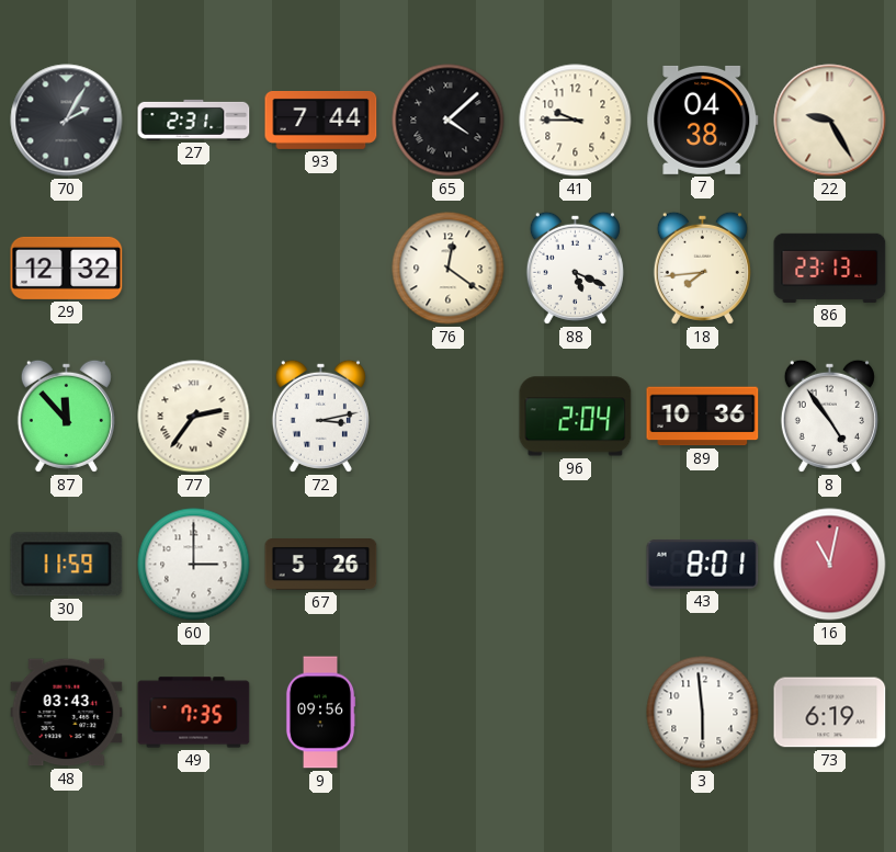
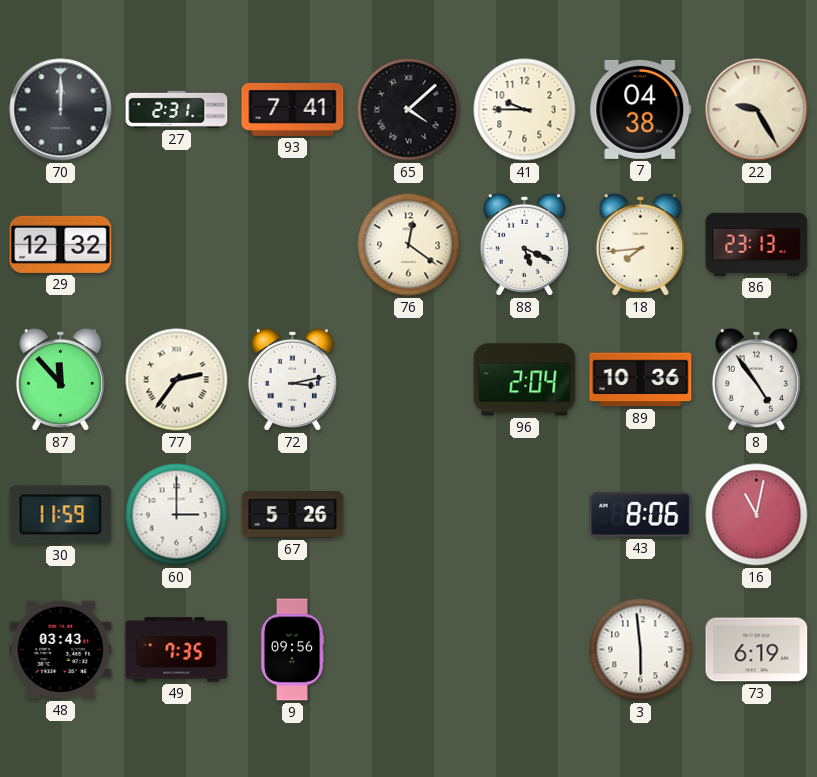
70: 2:05 -> 12:00
93: 7:44 -> 7:41
43: 8:01 -> 8:06
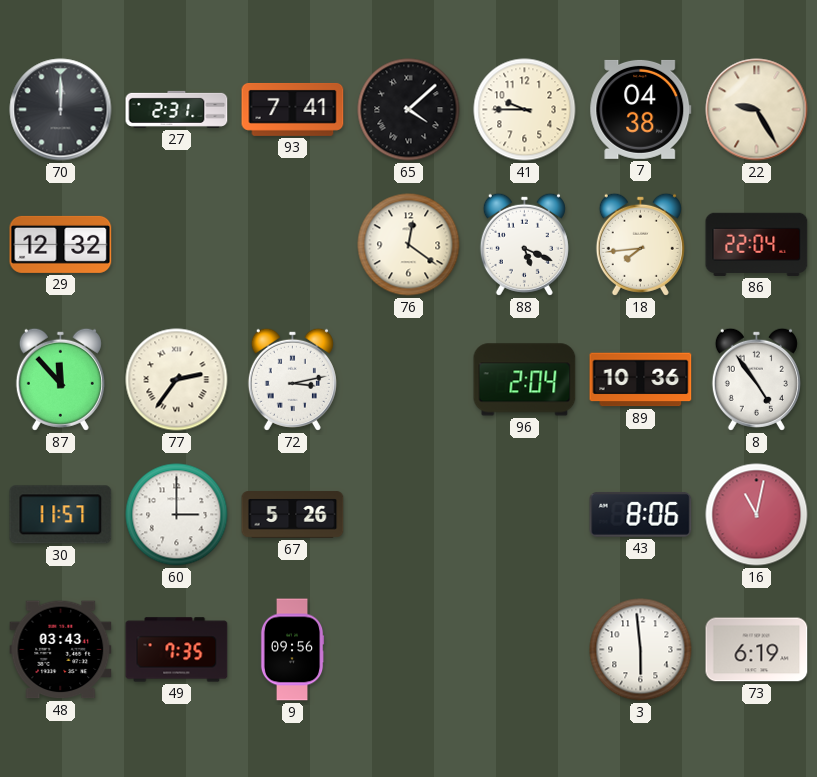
86: 23:13 -> 22:04
30: 11:59 -> 11:57
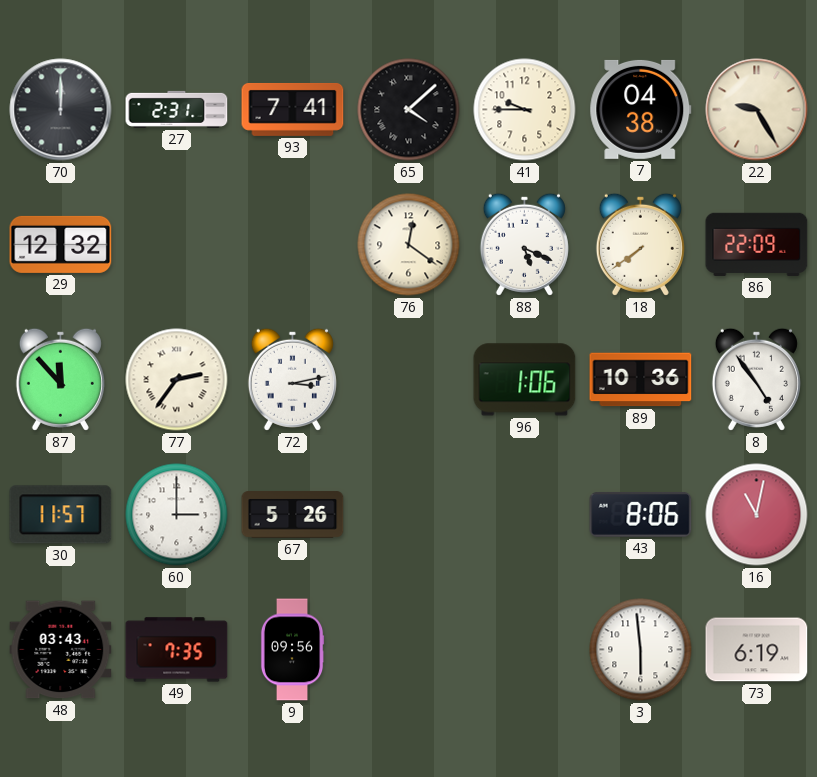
18: 7:44 -> 7:39
86: 22:04 -> 22:09
96: 2:04 -> 1:06
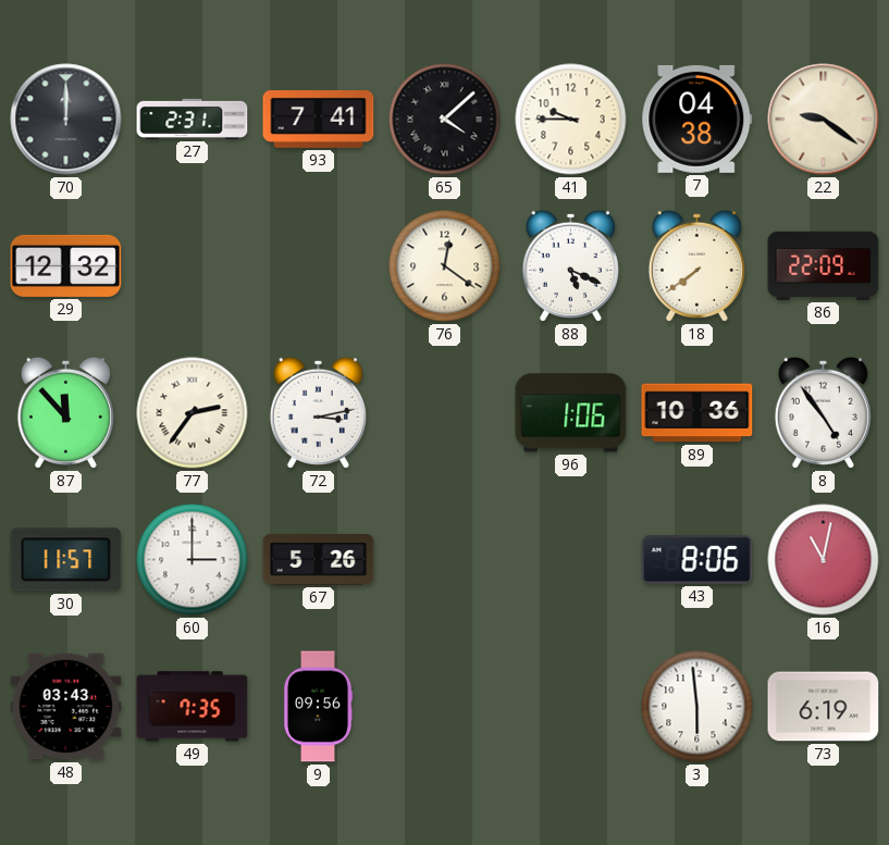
22: 9:25 -> 9:21
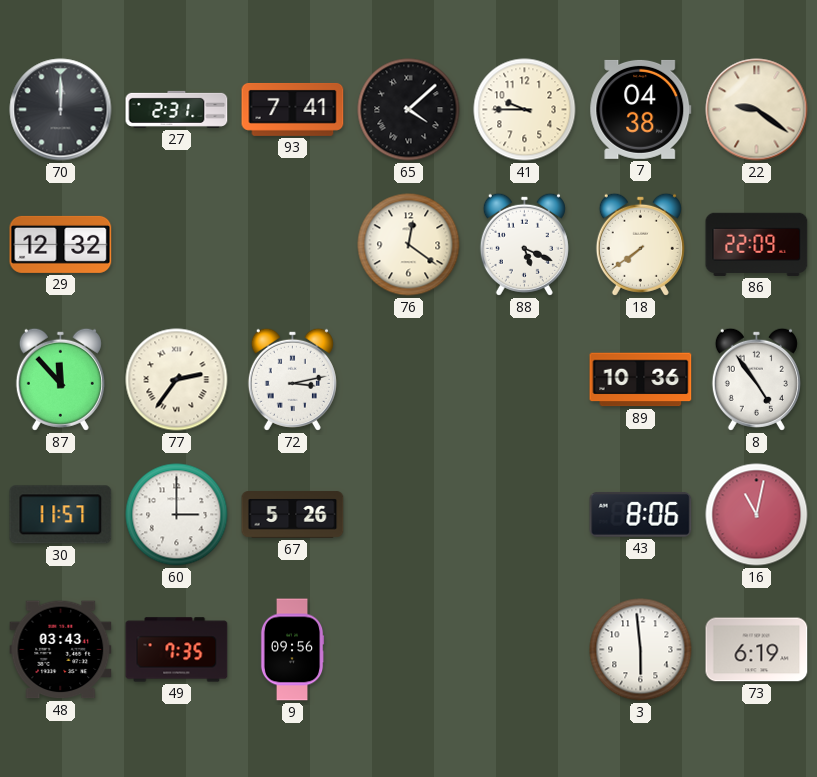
96: 1:06 -> none
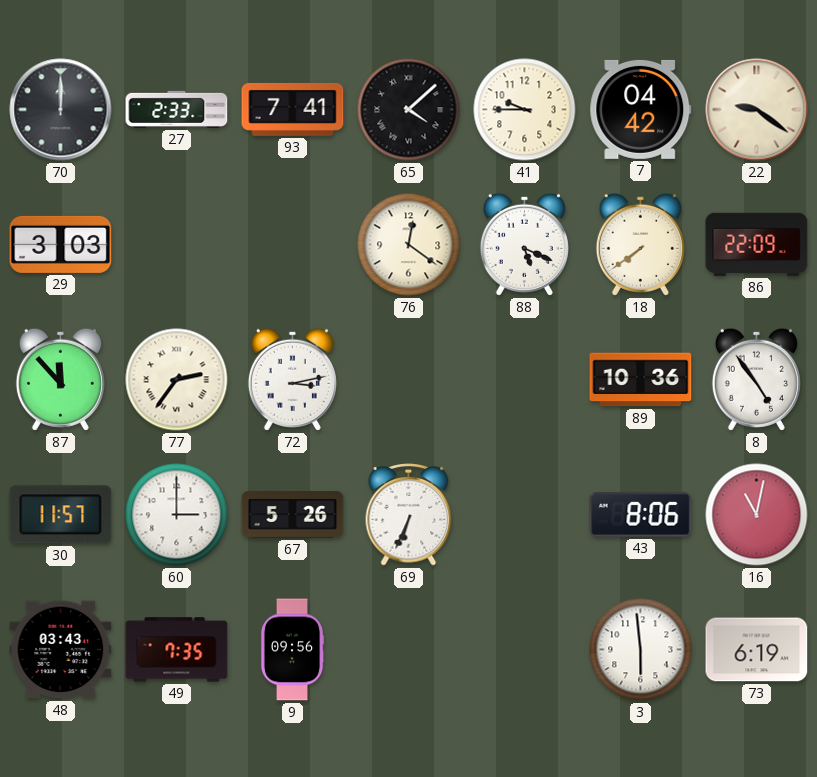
27: 2:31 -> 2:33
7: 04:38 -> 04:42
29: 12:32 -> 3:03
69: none -> 6:34
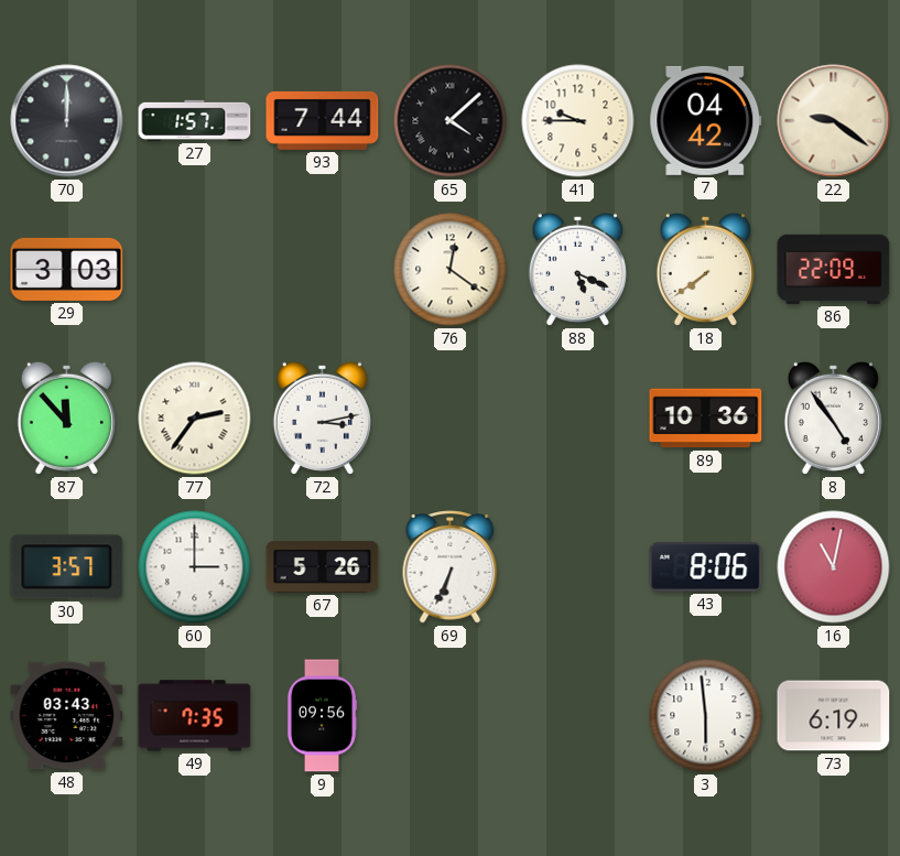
27: 2:33 -> 1:57
93: 7:41 -> 7:44
30: 11:57 -> 3:57
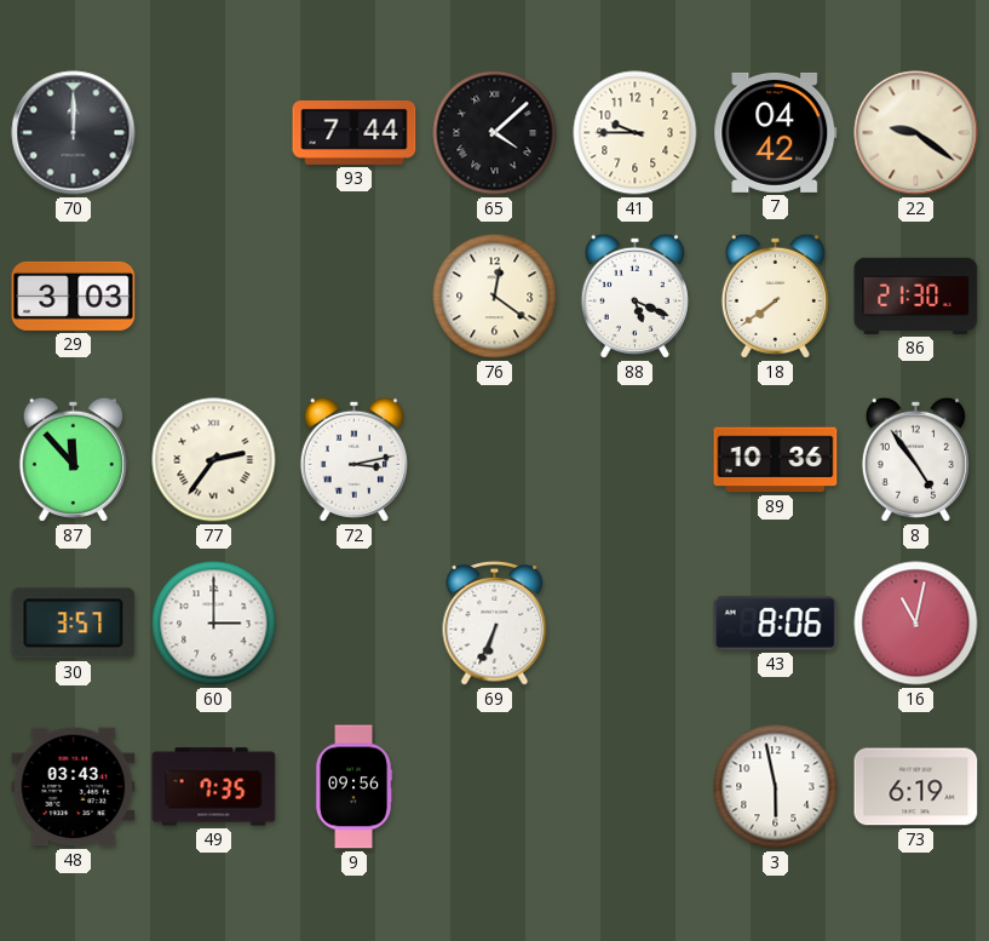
27: 1:57 -> none
86: 22:09 -> 21:30
67: 5:26 -> none
3: 5:59 -> 5:58
